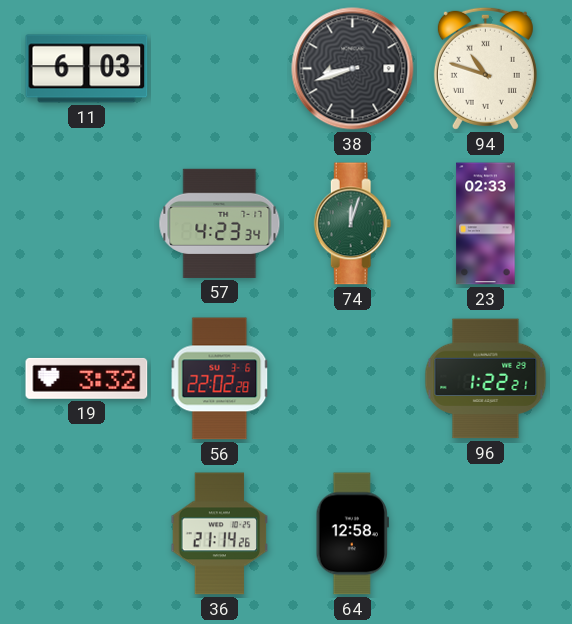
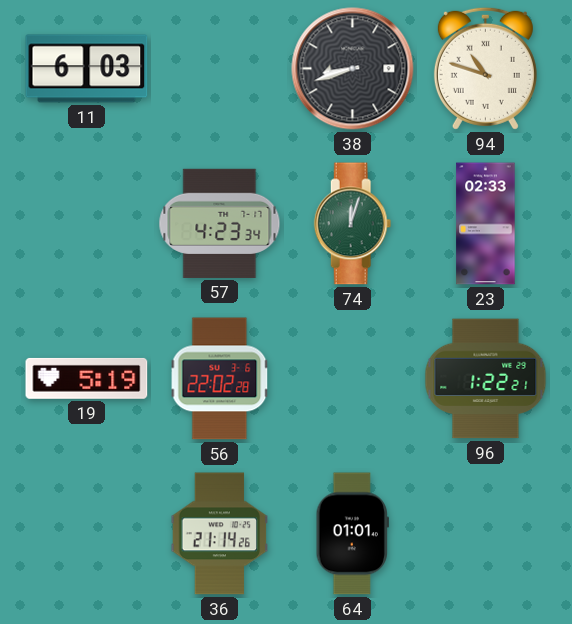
19: 3:32 -> 5:19
64: 12:58 -> 01:01
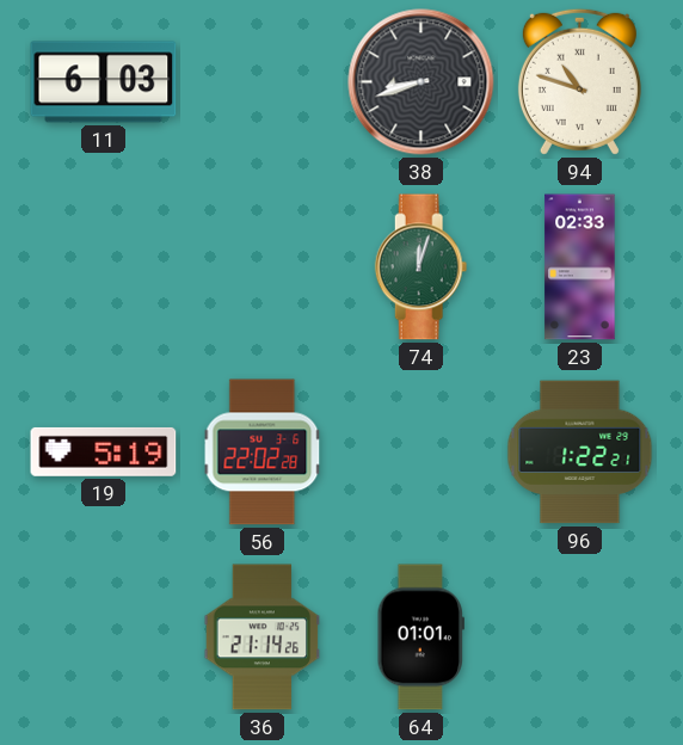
57: 4:23 -> none
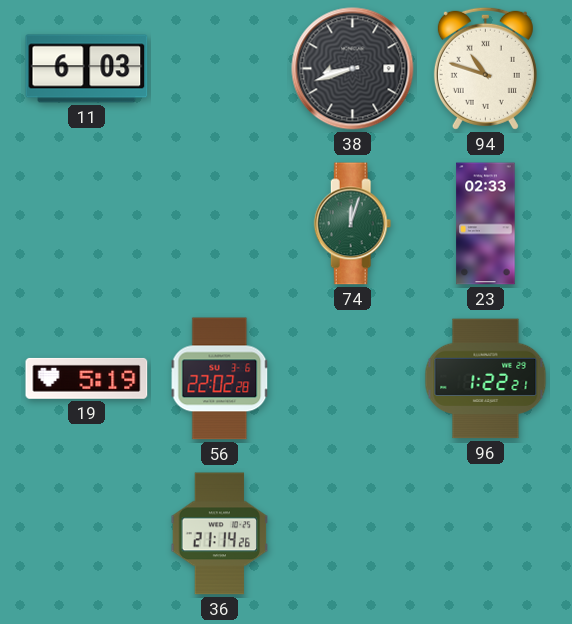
64: 01:01 -> none
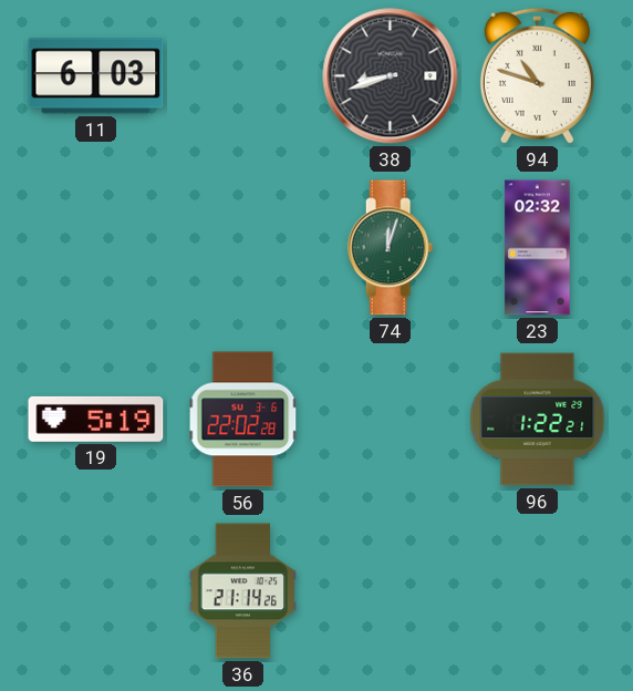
23: 02:33 -> 02:32
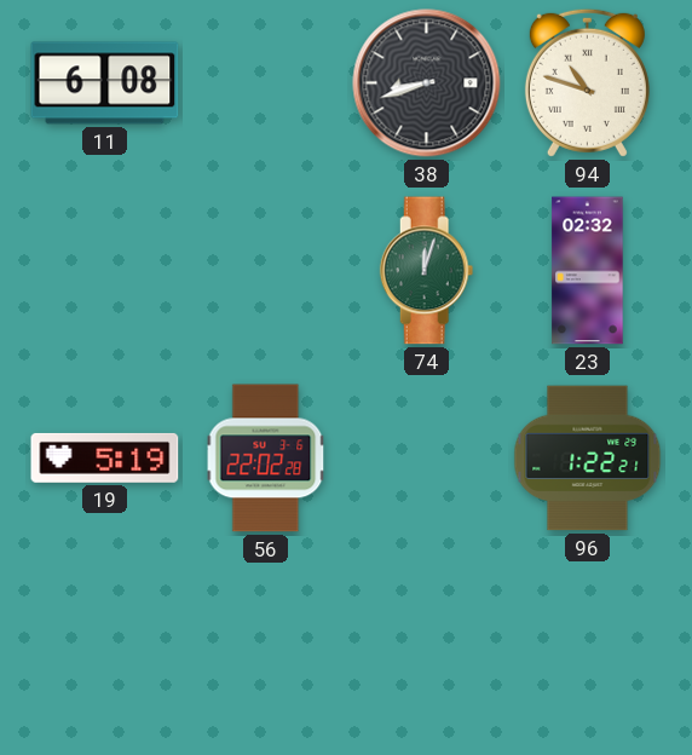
11: 6:03 -> 6:08
36: 21:14 -> none
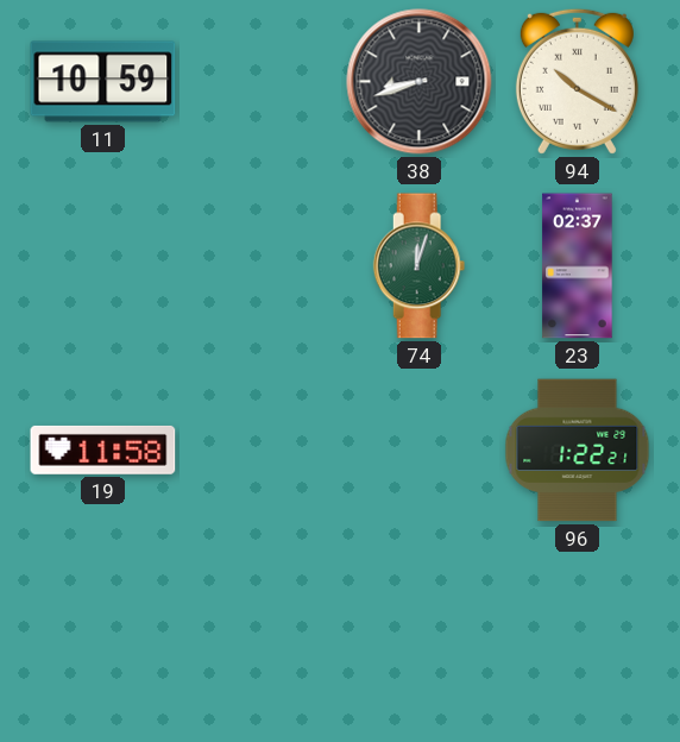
11: 6:08 -> 10:59
94: 10:48 -> 10:20
23: 02:32 -> 02:37
19: 5:19 -> 11:58
56: 22:02 -> none
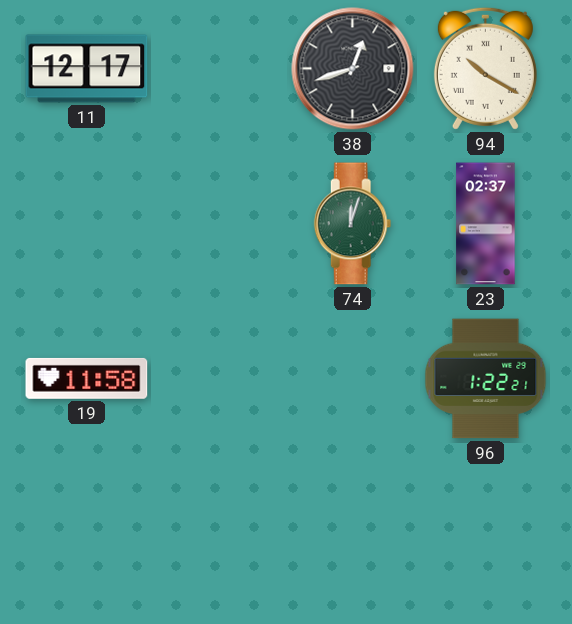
11: 10:59 -> 12:17
38: 8:42 -> 12:42
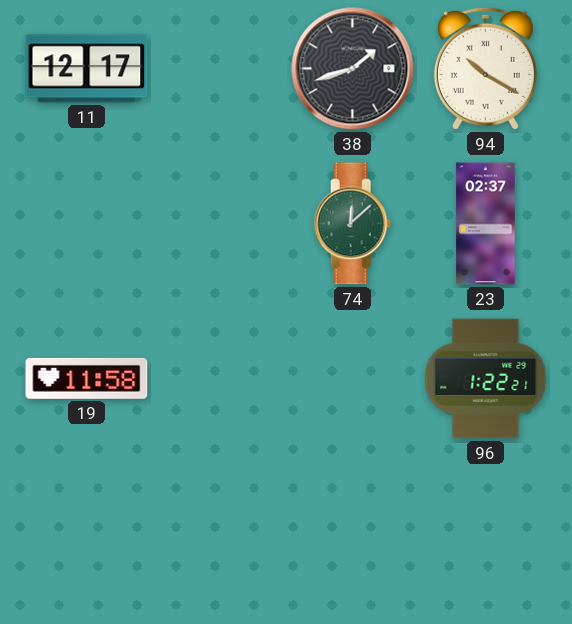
38: 12:42 -> 1:42
74: 12:03 -> 12:08
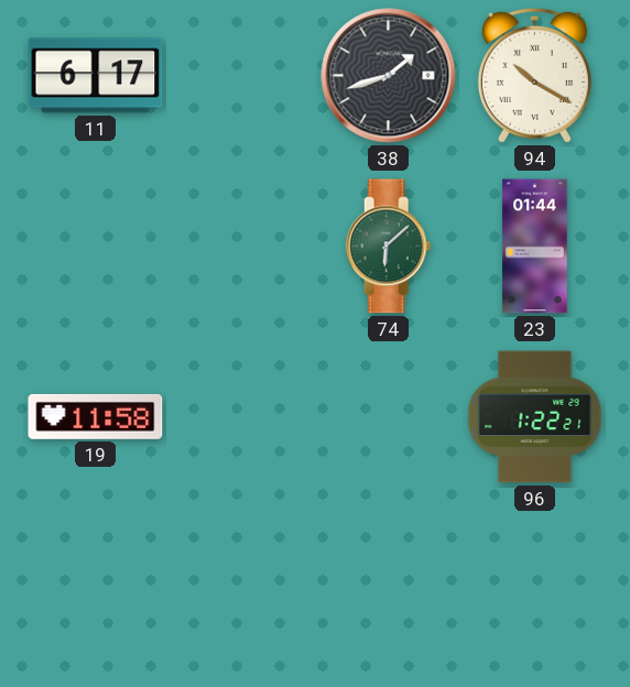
11: 12:17 -> 6:17
74: 12:08 -> 6:08
23: 02:37 -> 01:44
